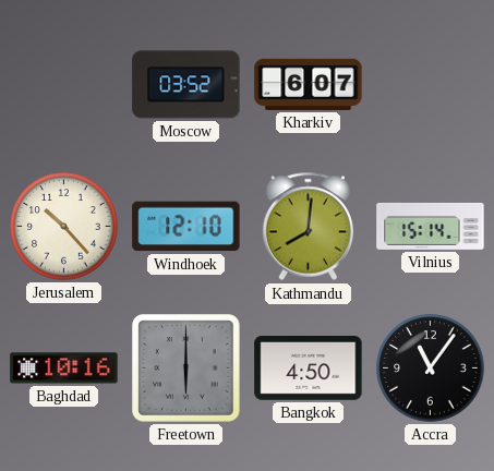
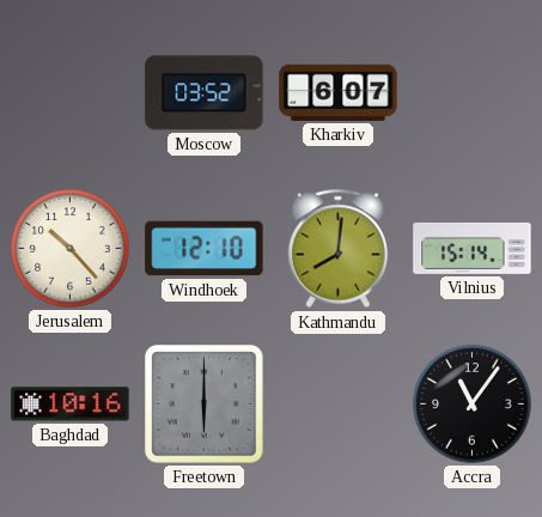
Bangkok: 4:50 -> none
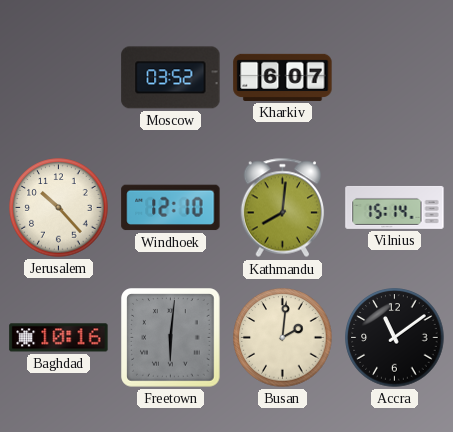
Freetown: 6:00 -> 6:01
Busan: none -> 2:01
Accra: 11:06 -> 11:09
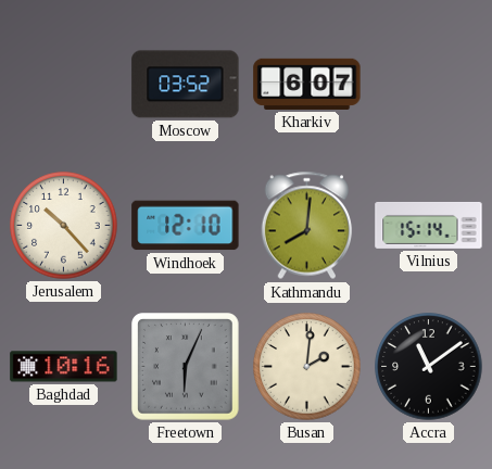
Freetown: 6:01 -> 6:04
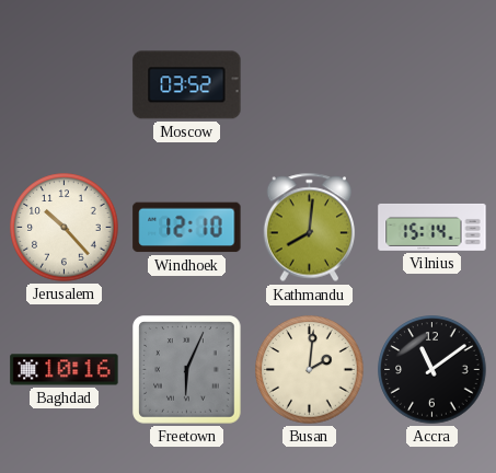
Kharkiv: 6:07 -> none
